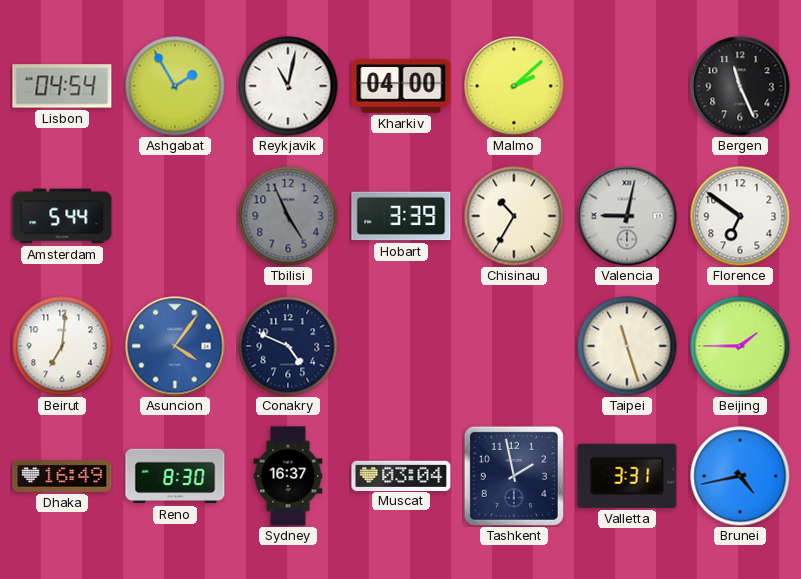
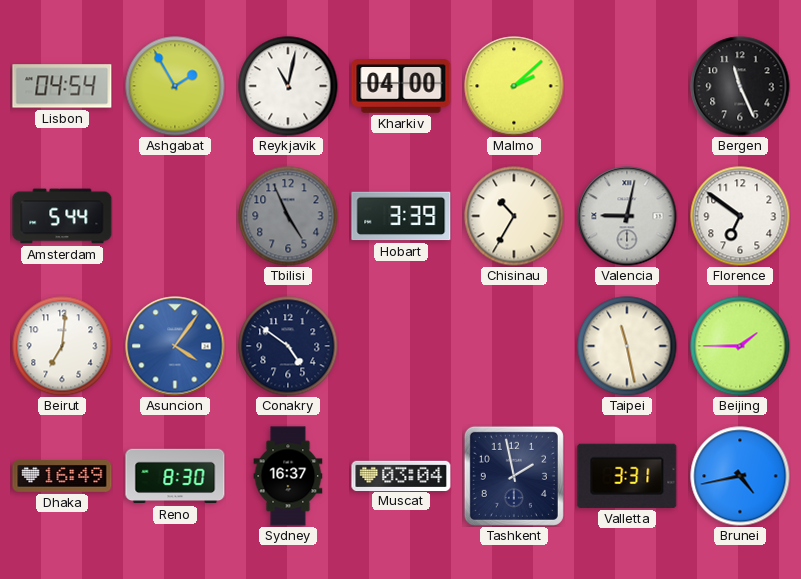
Conakry: 4:49 -> 4:51
Taipei: 11:27 -> 11:28
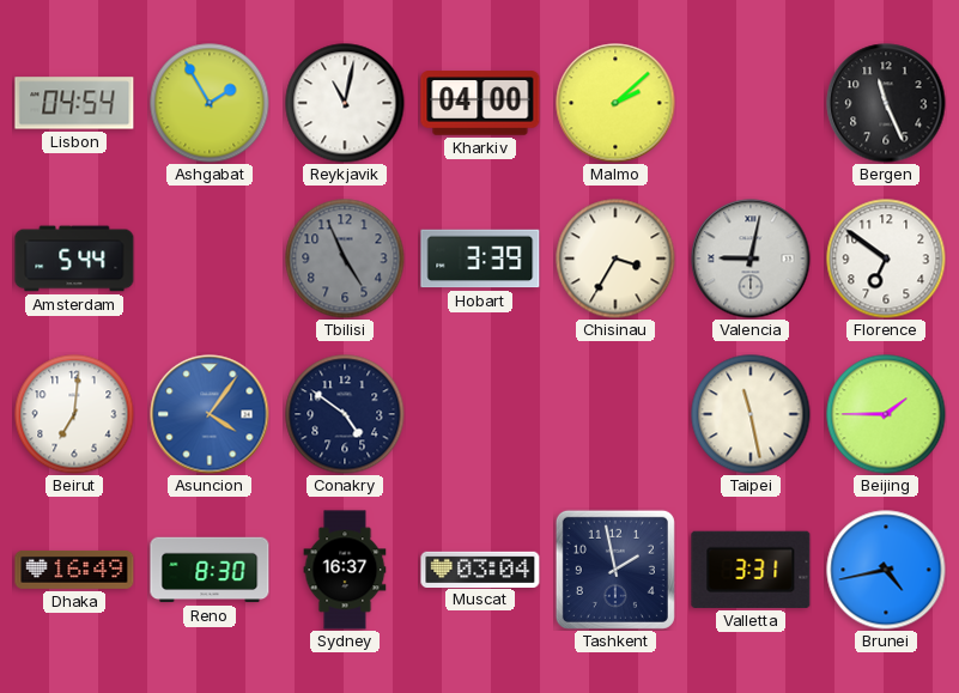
Chisinau: 10:35 -> 3:35
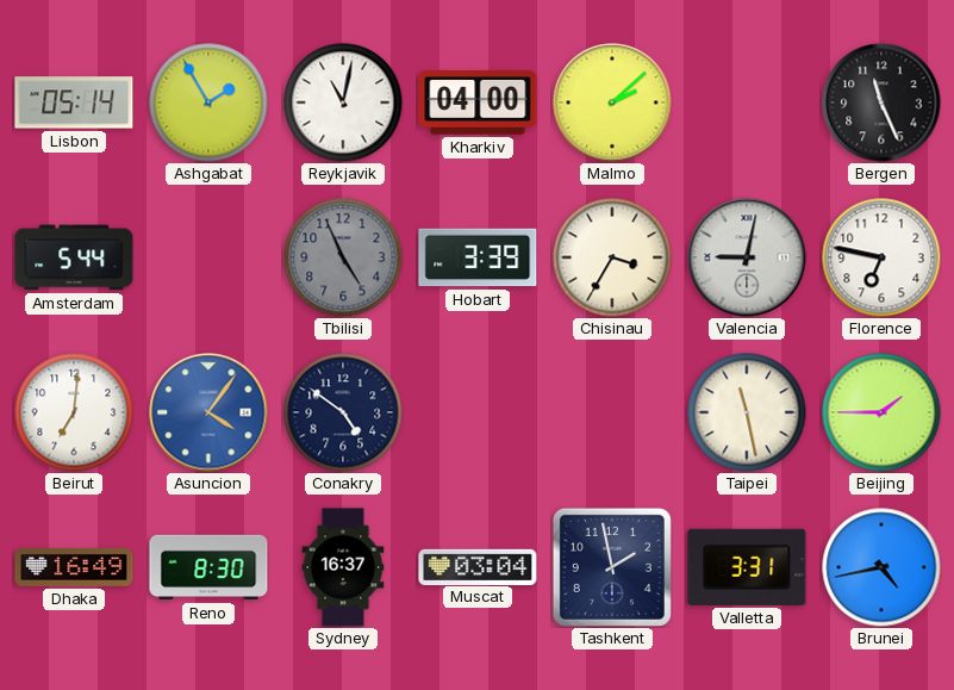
Lisbon: 04:54 -> 05:14
Florence: 6:51 -> 6:47
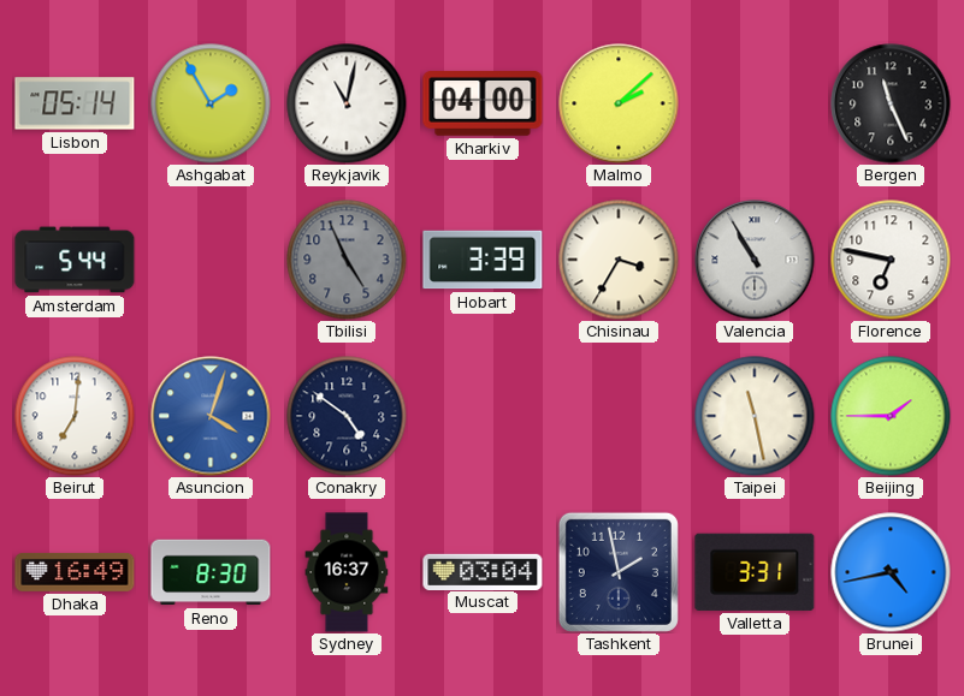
Valencia: 9:02 -> 10:55
Asuncion: 4:06 -> 4:03
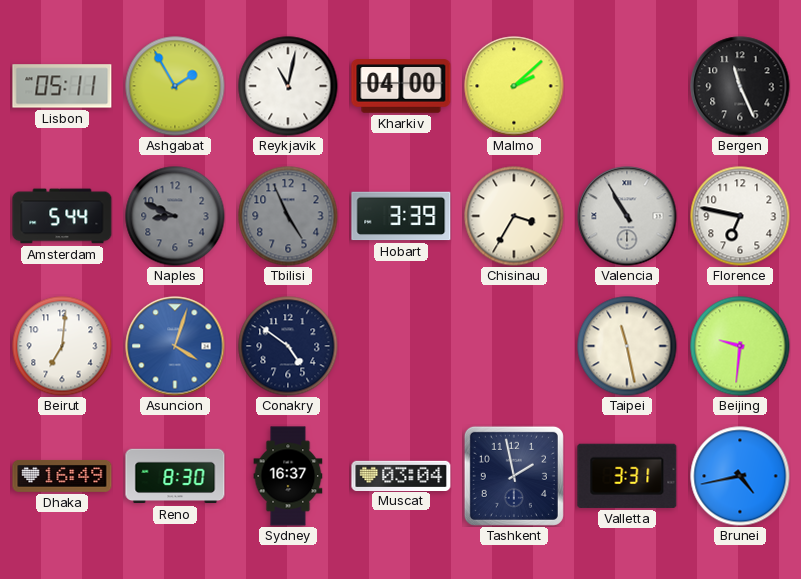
Lisbon: 05:14 -> 05:11
Naples: none -> 8:49
Beijing: 1:45 -> 9:31
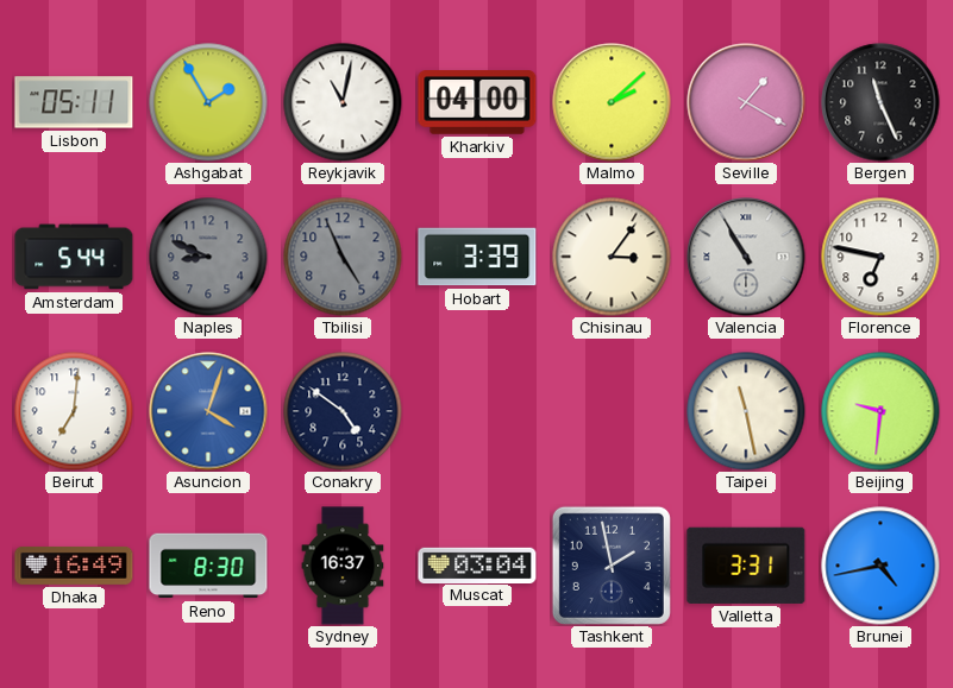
Seville: none -> 1:20
Chisinau: 3:35 -> 3:06
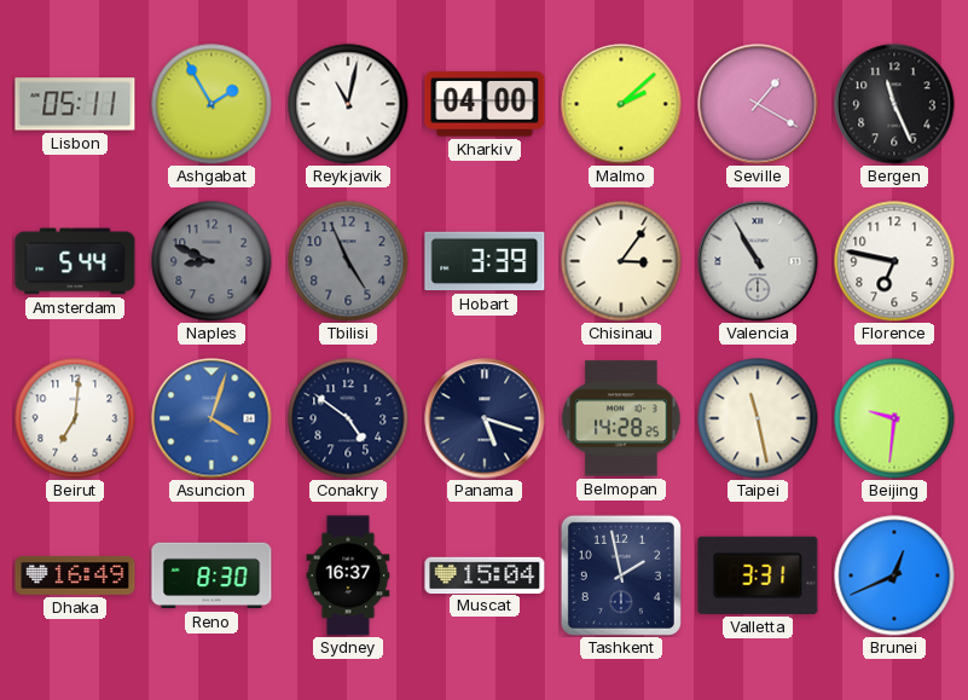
Panama: none -> 5:18
Belmopan: none -> 14:28
Muscat: 03:04 -> 15:04
Brunei: 4:43 -> 12:41
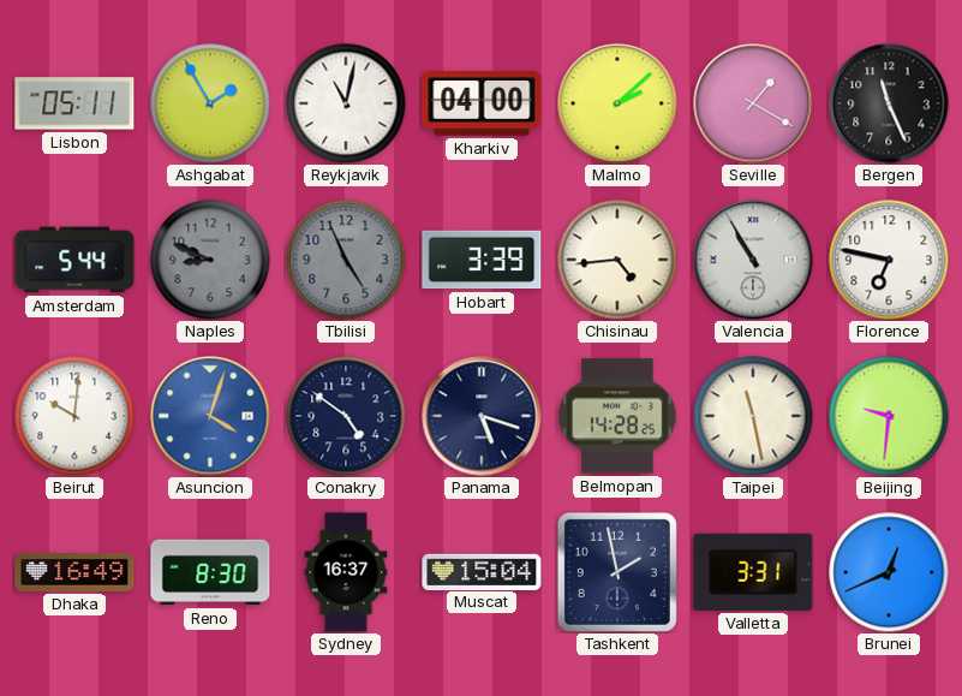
Chisinau: 3:06 -> 4:44
Beirut: 7:01 -> 10:01
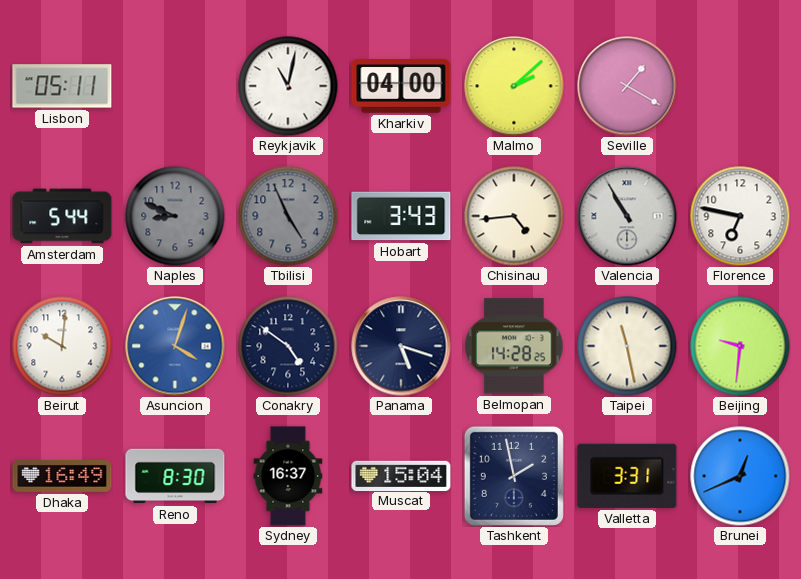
Ashgabat: 1:55 -> none
Bergen: 11:26 -> none
Hobart: 3:39 -> 3:43
